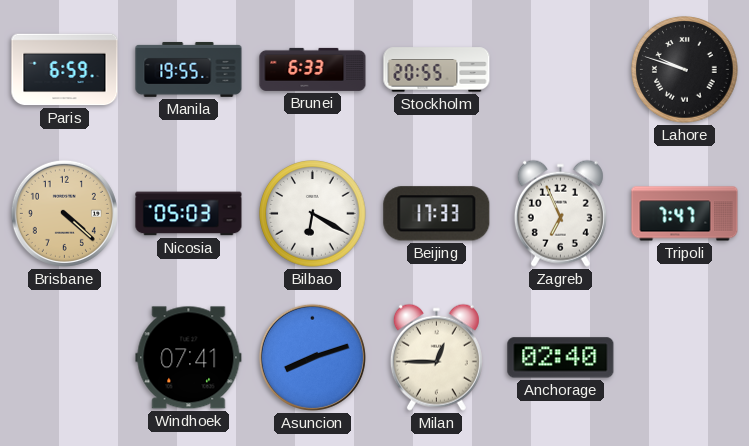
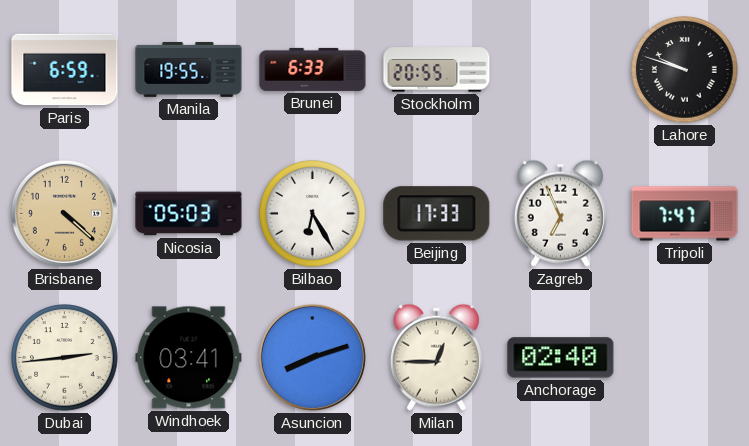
Bilbao: 6:20 -> 6:25
Dubai: none -> 2:44
Windhoek: 07:41 -> 03:41
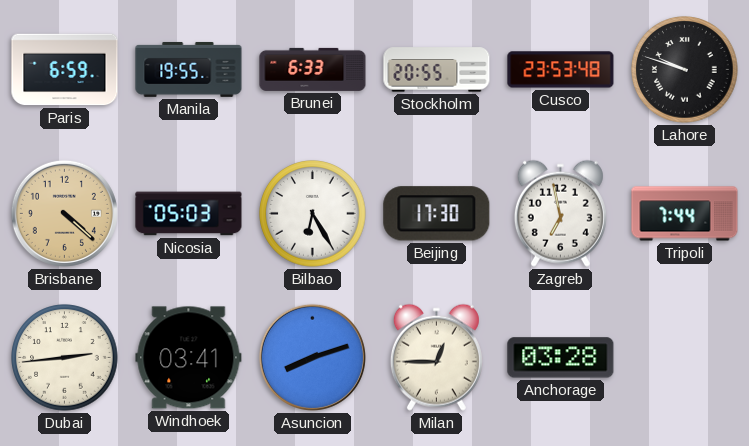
Cusco: none -> 23:53
Beijing: 17:33 -> 17:30
Zagreb: 6:56 -> 6:58
Tripoli: 7:47 -> 7:44
Anchorage: 02:40 -> 03:28
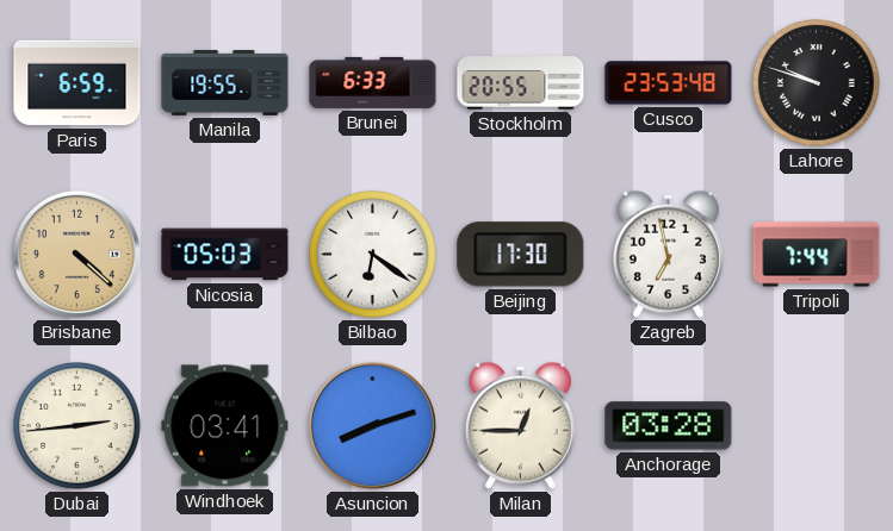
Bilbao: 6:25 -> 6:21
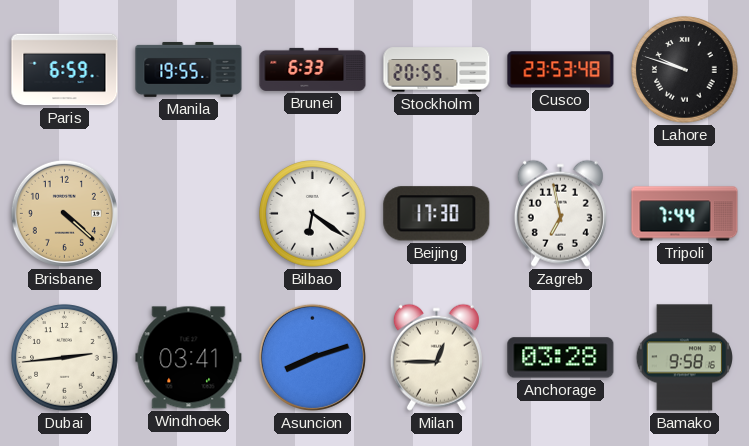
Nicosia: 05:03 -> none
Bamako: none -> 9:58
